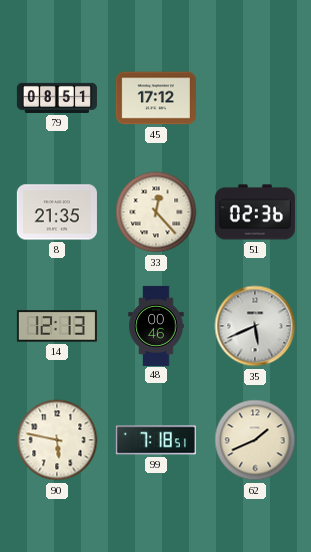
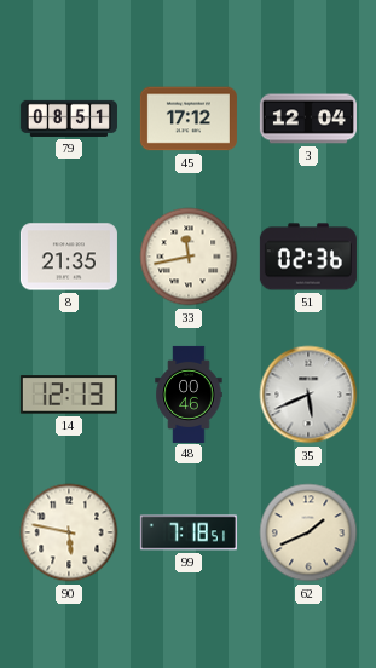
3: none -> 12:04
33: 12:23 -> 11:43
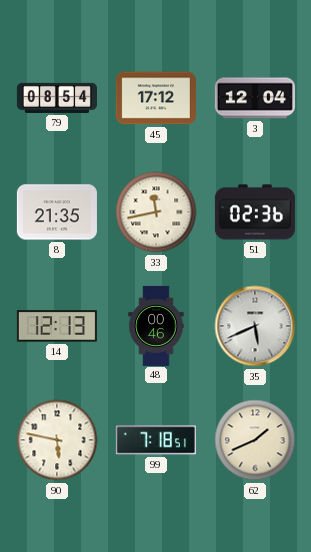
79: 08:51 -> 08:54
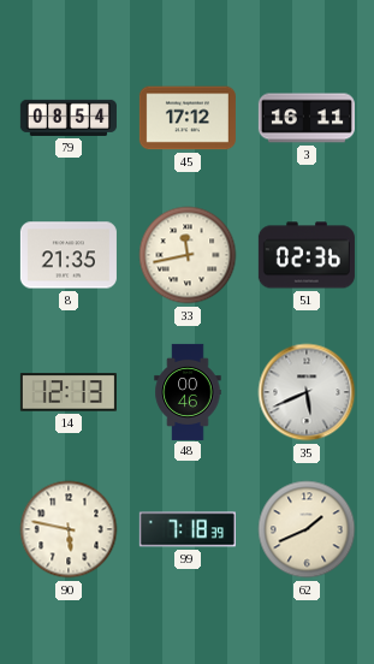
3: 12:04 -> 16:11
99: 7:18:51 -> 7:18:39
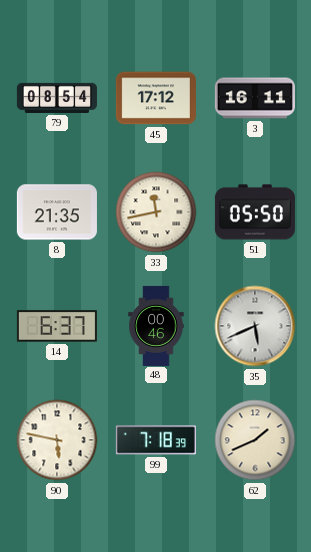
51: 02:36 -> 05:50
14: 12:13 -> 6:37
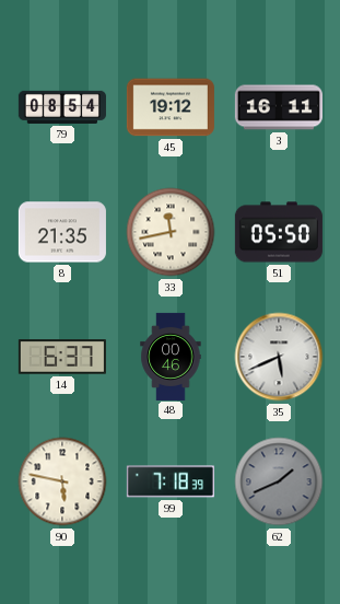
45: 17:12 -> 19:12
62 dial: cream -> grey
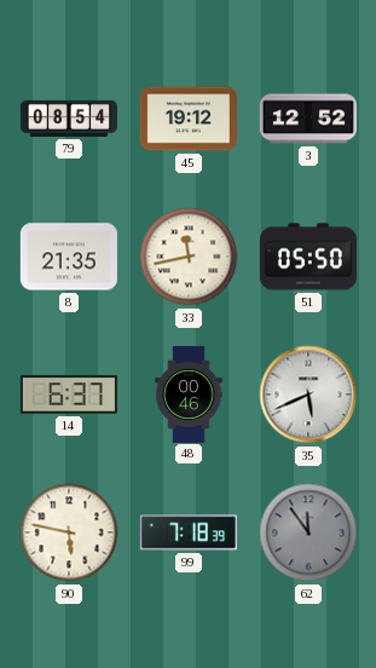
3: 16:11 -> 12:52
62: 1:41 -> 11:54
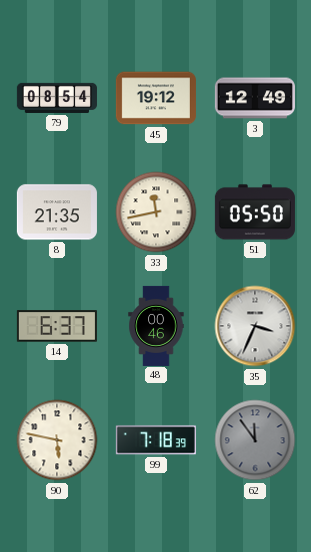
3: 12:52 -> 12:49
35: 5:41 -> 3:34
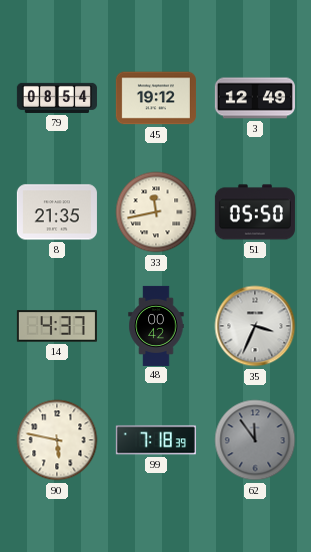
14: 6:37 -> 4:37
48: 00:46 -> 00:42
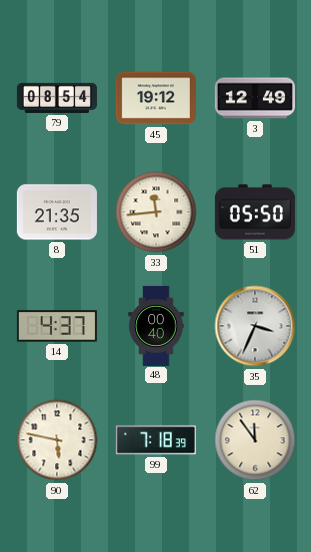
33: 11:43 -> 11:44
48: 00:42 -> 00:40
62 dial: grey -> cream
